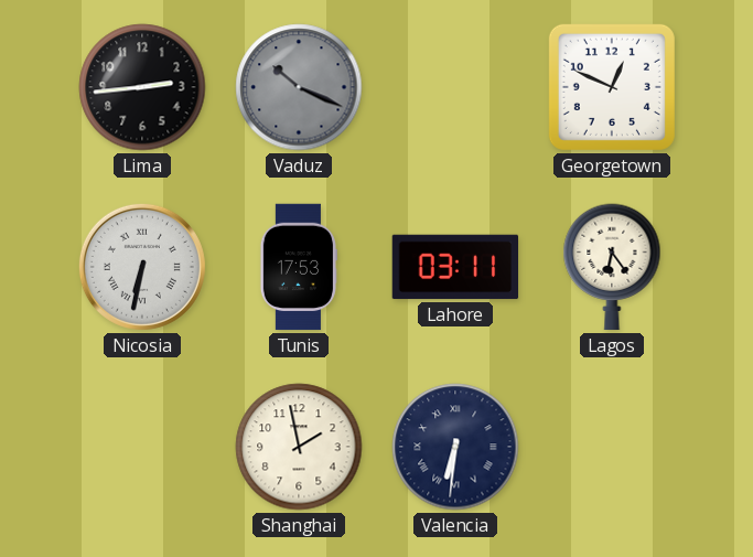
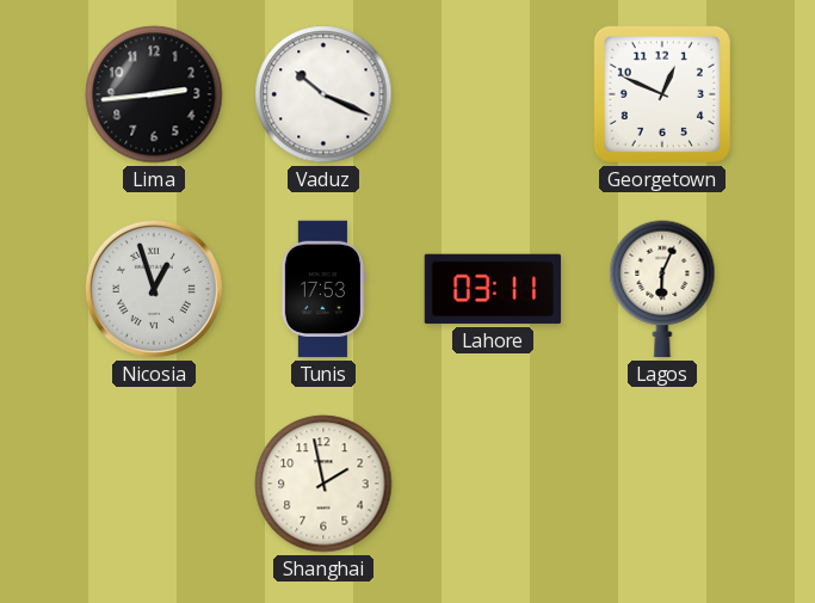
Vaduz dial: grey -> white
Nicosia: 6:32 -> 12:57
Lagos: 6:24 -> 6:04
Valencia: 6:31 -> none
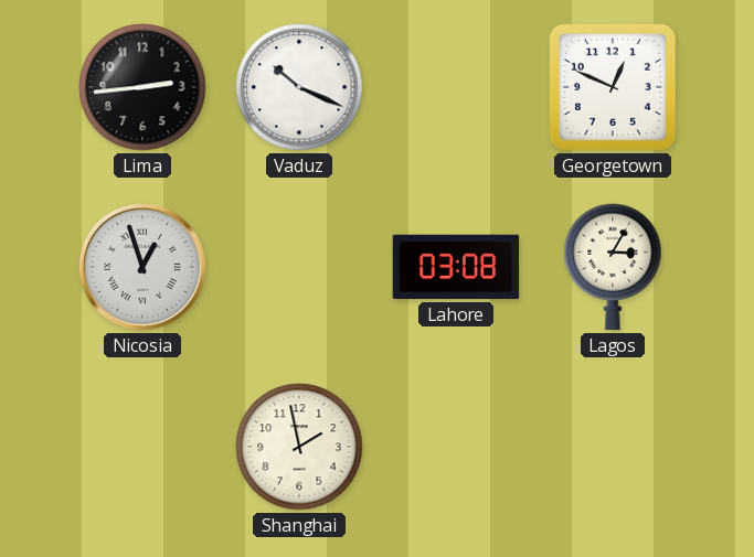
Tunis: 17:53 -> none
Lahore: 03:11 -> 03:08
Lagos: 6:04 -> 3:05
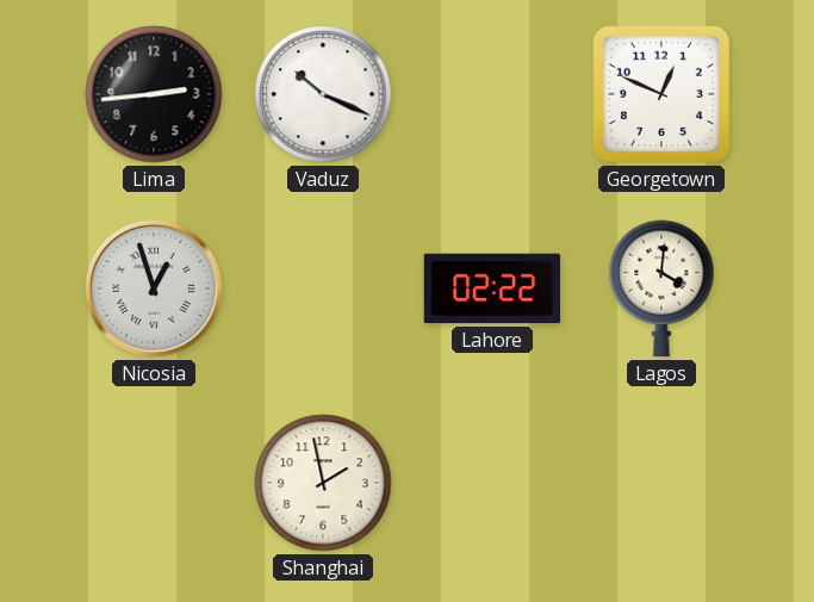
Lahore: 03:08 -> 02:22
Lagos: 3:05 -> 4:01
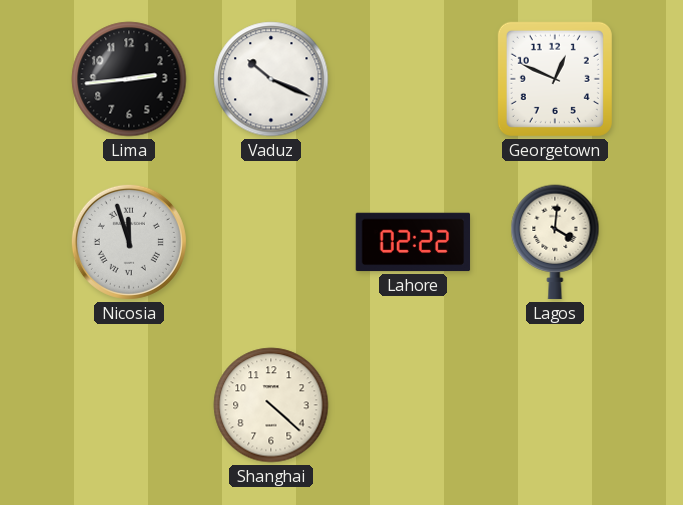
Nicosia: 12:57 -> 11:57
Shanghai: 1:58 -> 4:22
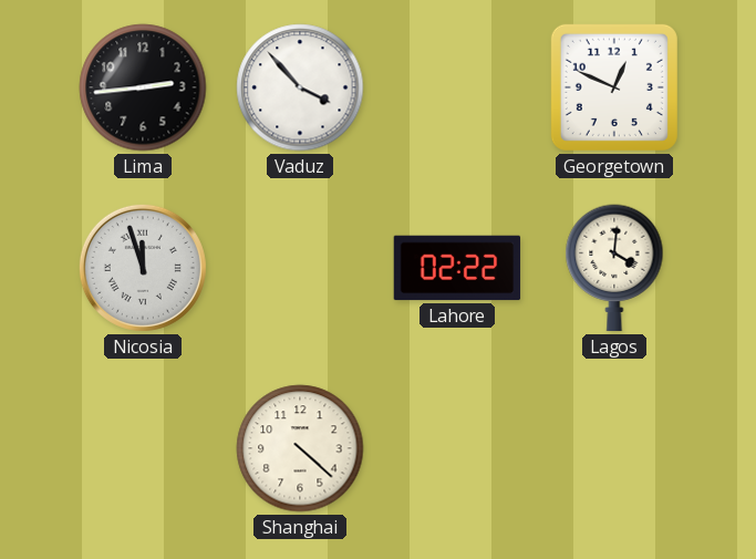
Vaduz: 10:19 -> 3:53
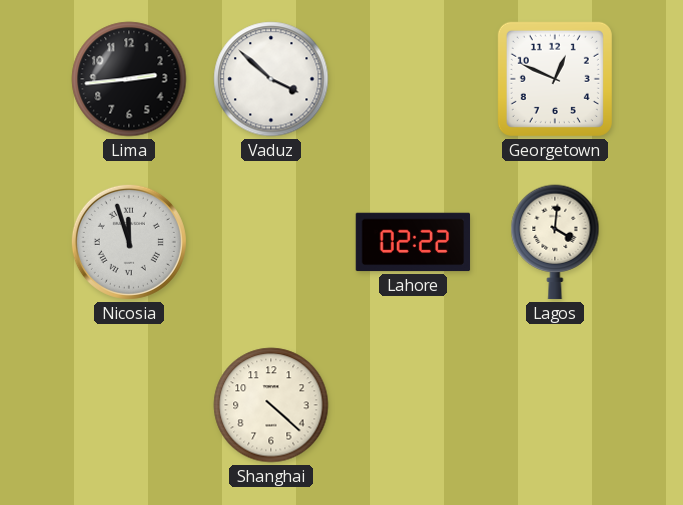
Vaduz: 3:53 -> 3:52
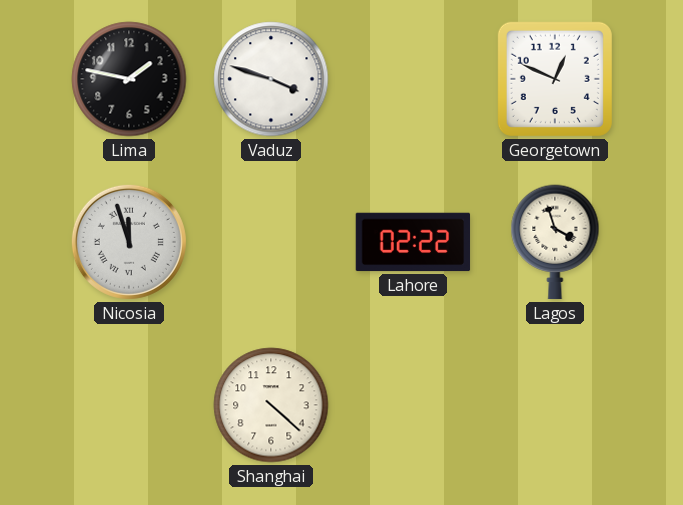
Lima: 2:44 -> 1:47
Vaduz: 3:52 -> 3:48
Lagos: 4:01 -> 3:57
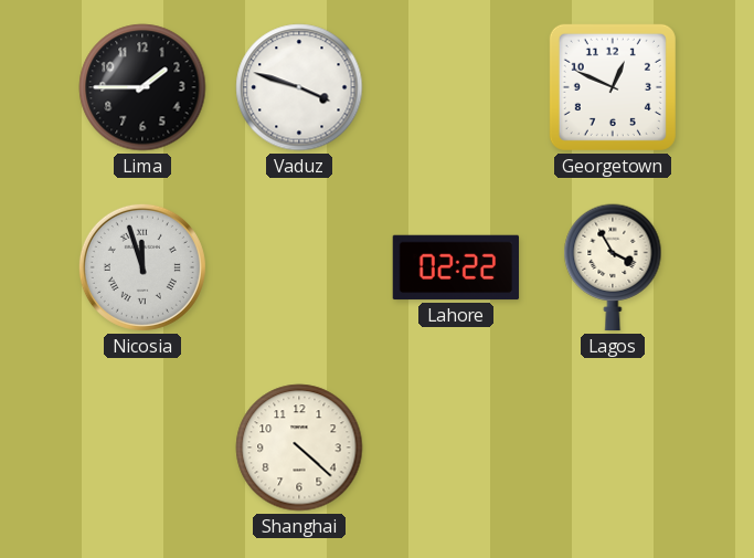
Lima: 1:47 -> 1:45
Lagos: 3:57 -> 3:55
